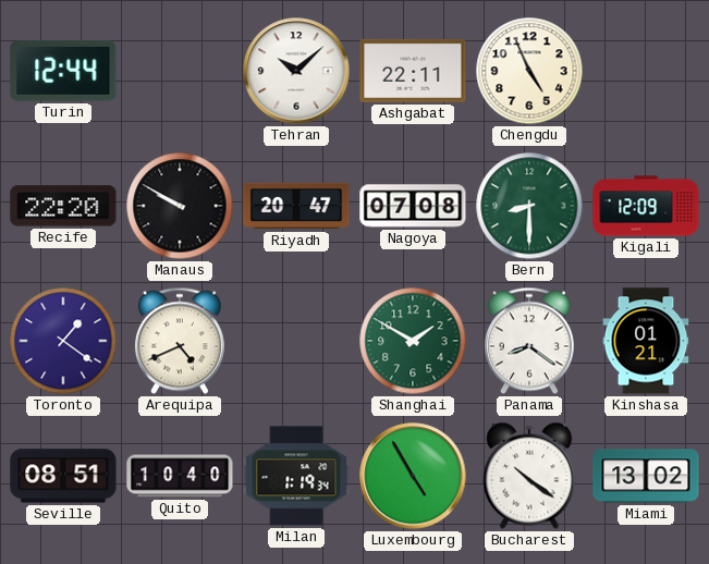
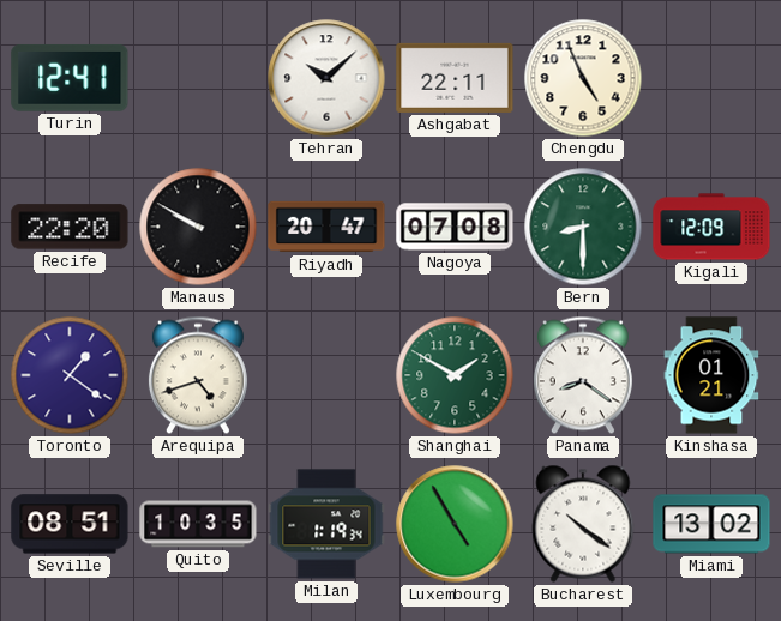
Turin: 12:44 -> 12:41
Arequipa: 4:41 -> 4:42
Quito: 10:40 -> 10:35
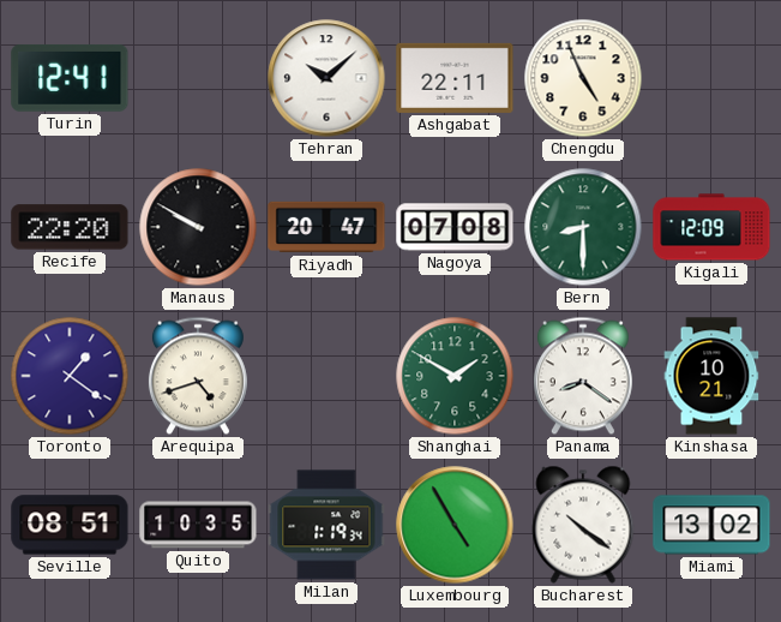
Kinshasa: 01:21 -> 10:21
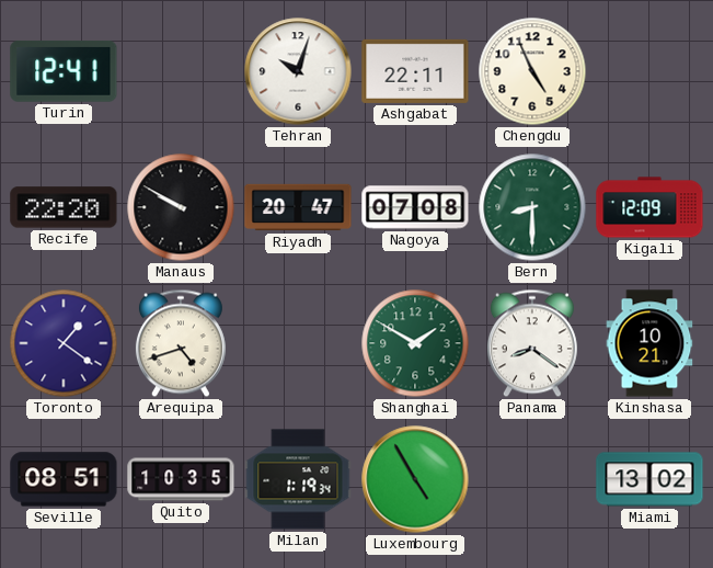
Tehran: 10:08 -> 10:03
Bucharest: 10:21 -> none
